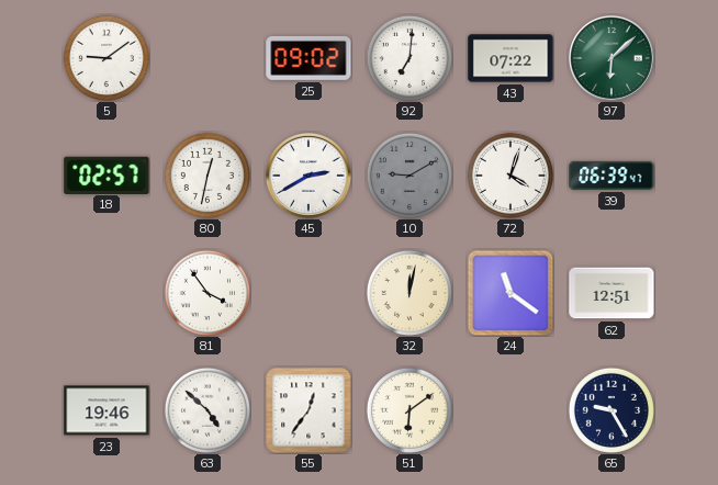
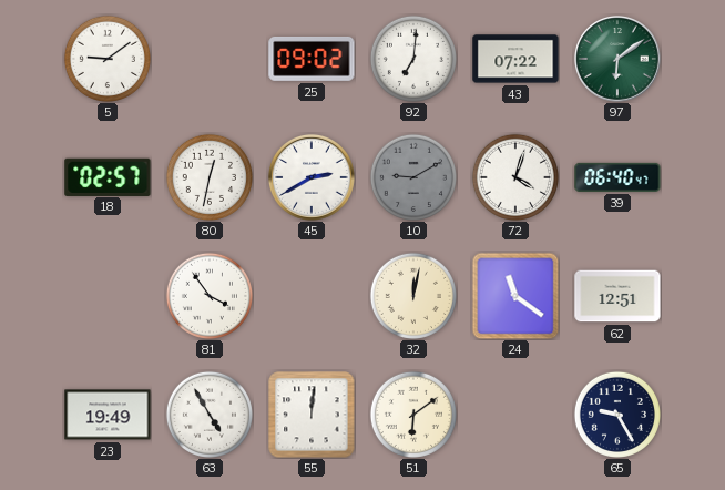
97: 6:08 -> 6:09
39: 06:39 -> 06:40
23: 19:46 -> 19:49
63: 4:52 -> 4:55
55: 12:36 -> 12:01
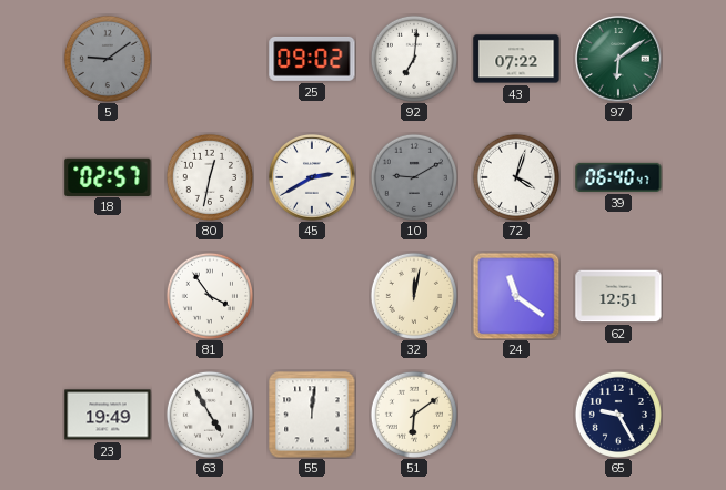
5 dial: white -> grey
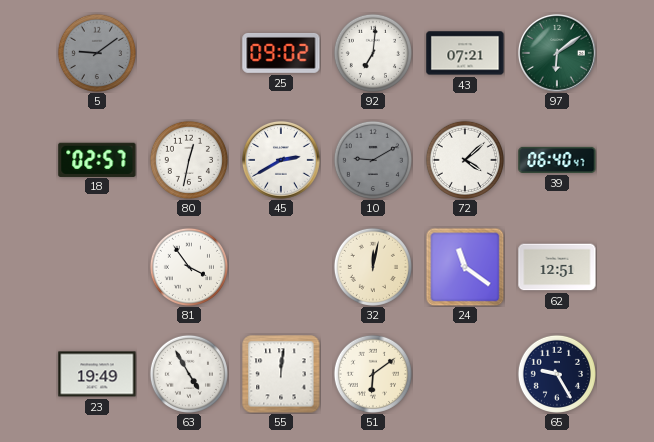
43: 07:22 -> 07:21
72: 4:03 -> 4:08
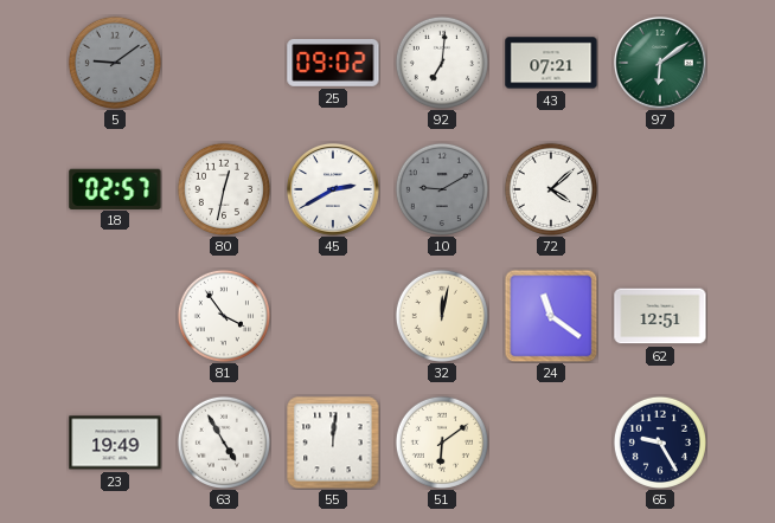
39: 06:40 -> none
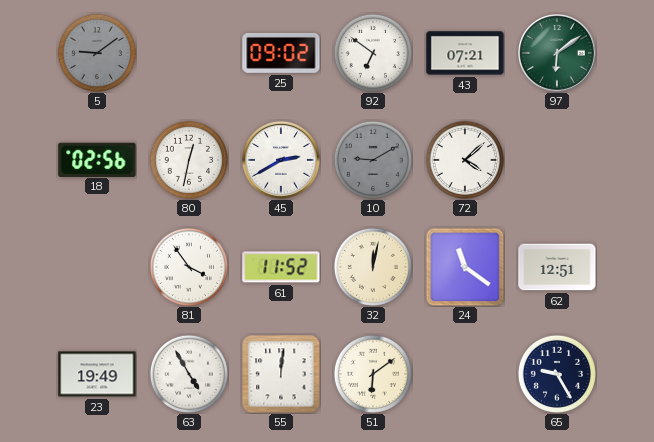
92: 7:01 -> 6:51
18: 02:57 -> 02:56
61: none -> 11:52
